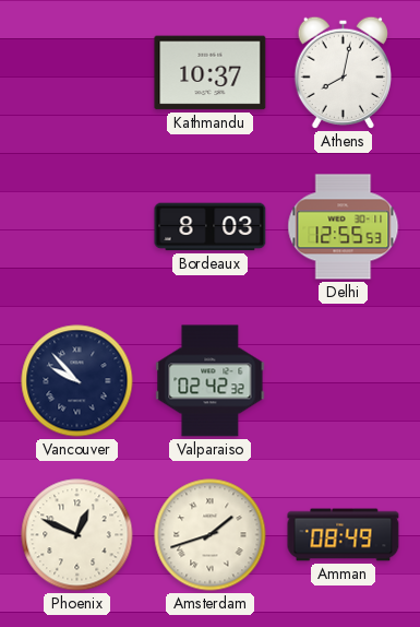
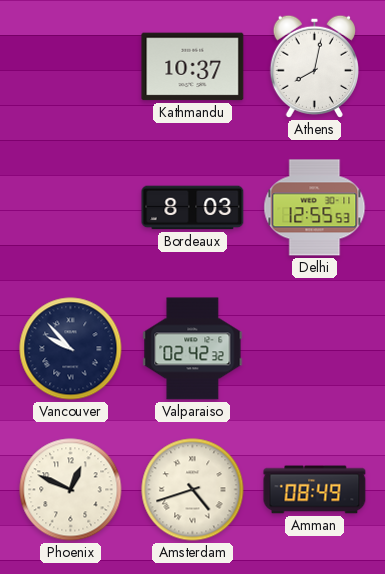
Amsterdam: 1:42 -> 4:42
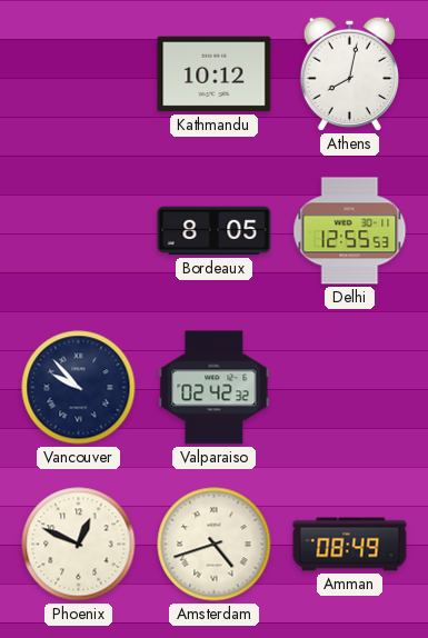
Kathmandu: 10:37 -> 10:12
Bordeaux: 8:03 -> 8:05
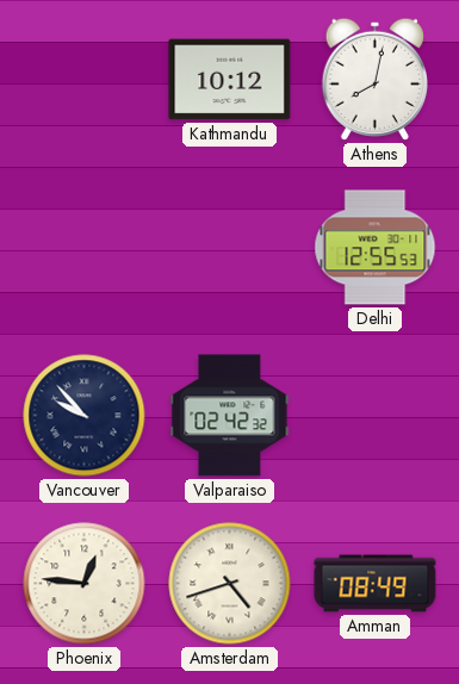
Bordeaux: 8:05 -> none
Phoenix: 12:49 -> 12:46
